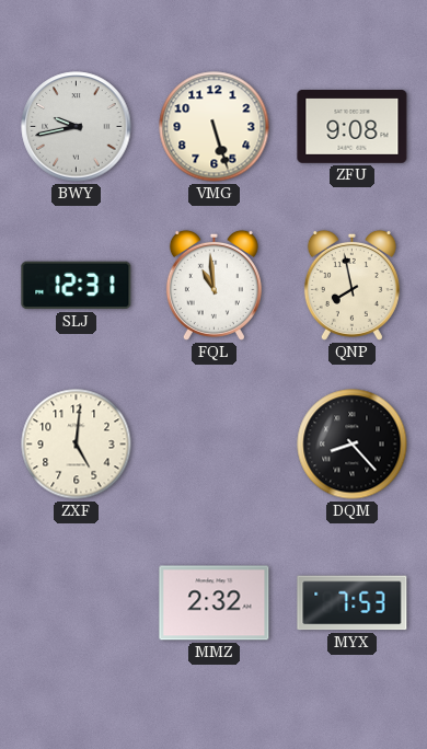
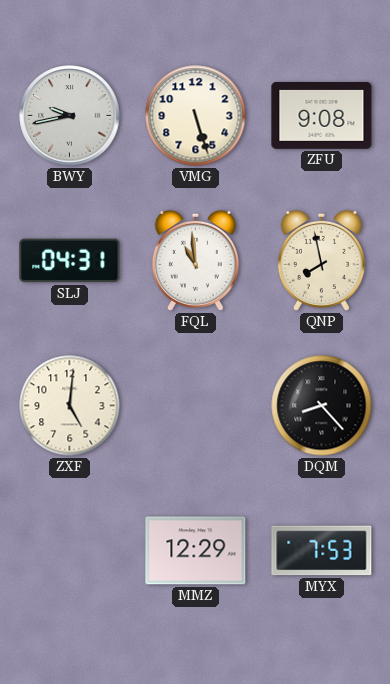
SLJ: 12:31 -> 04:31
MMZ: 2:32 -> 12:29
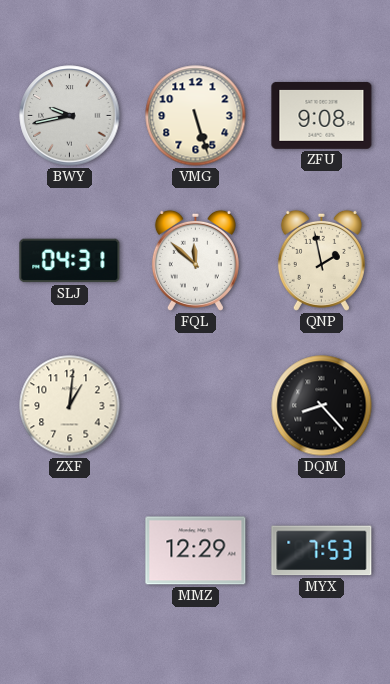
FQL: 10:59 -> 11:52
QNP: 7:58 -> 1:58
ZXF: 5:01 -> 1:01
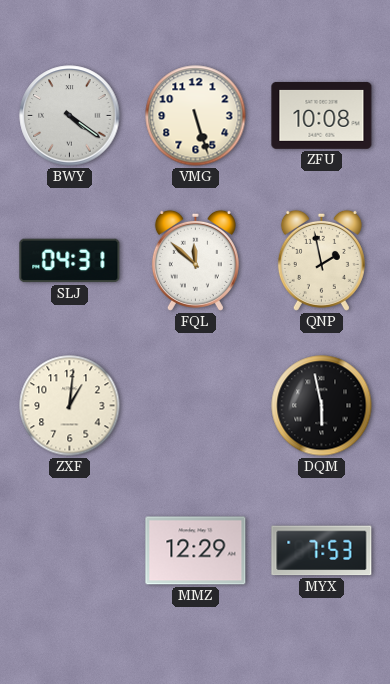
BWY: 9:43 -> 4:21
ZFU: 9:08 -> 10:08
DQM: 8:23 -> 5:58
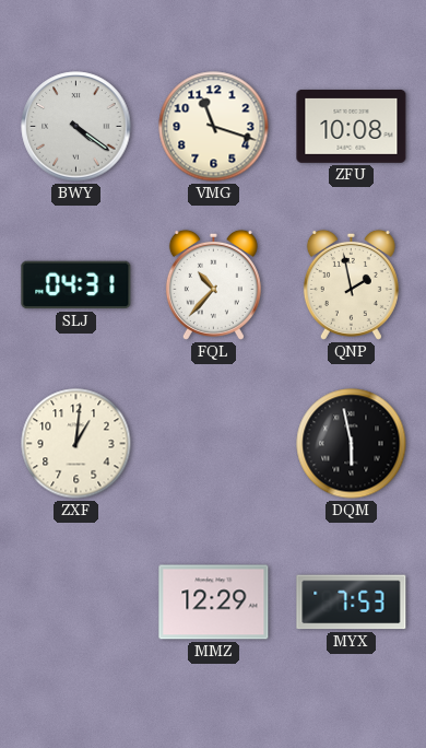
VMG: 5:27 -> 11:18
FQL: 11:52 -> 10:37
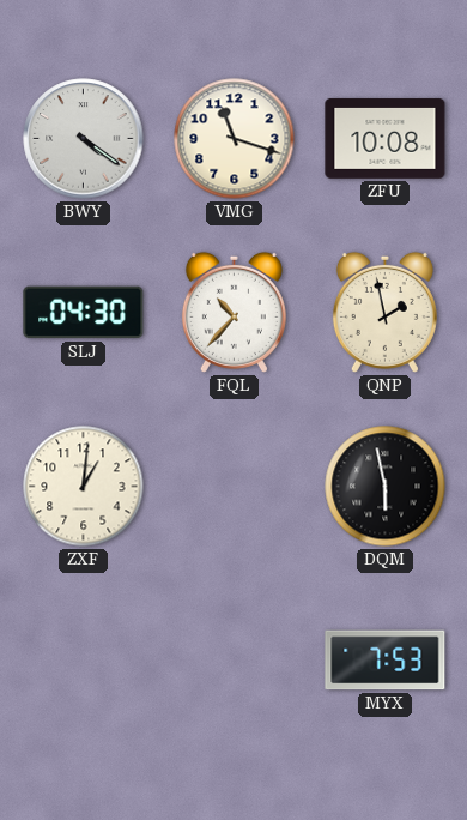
SLJ: 04:31 -> 04:30
MMZ: 12:29 -> none
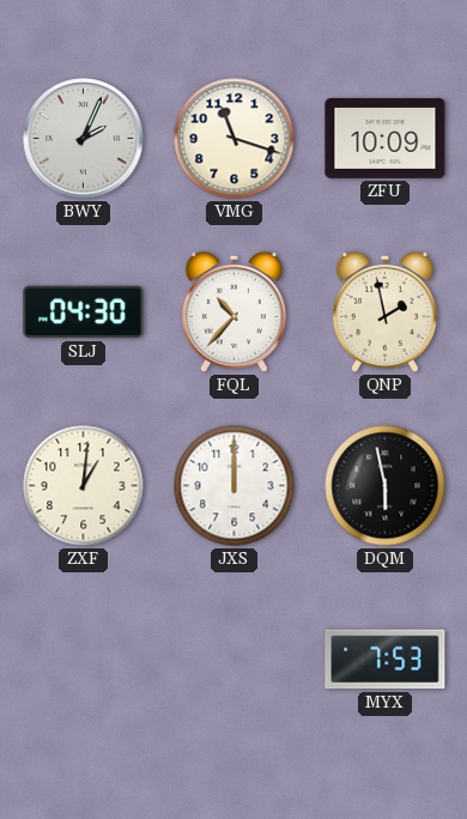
BWY: 4:21 -> 2:04
ZFU: 10:08 -> 10:09
JXS: none -> 12:00
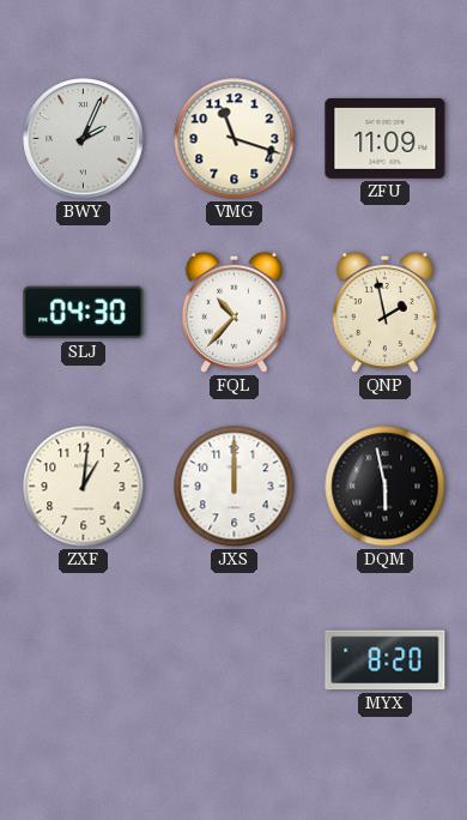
ZFU: 10:09 -> 11:09
MYX: 7:53 -> 8:20
